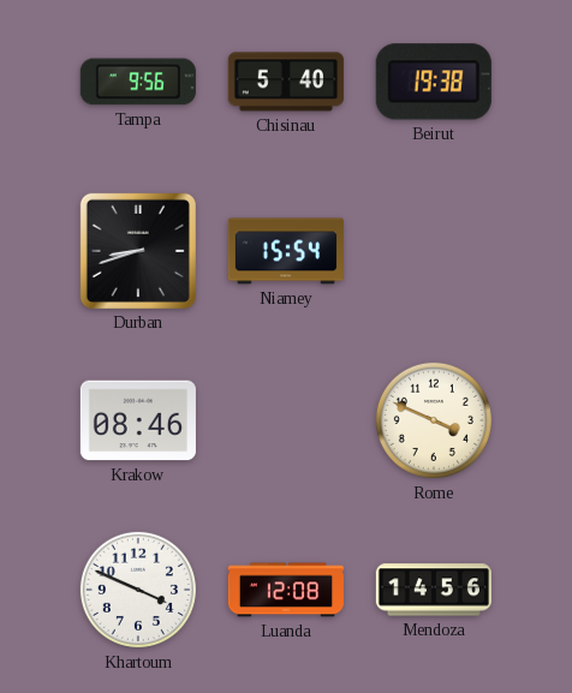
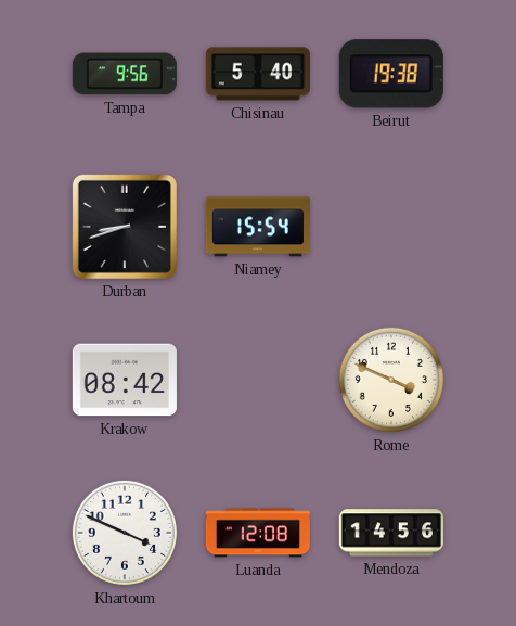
Krakow: 08:46 -> 08:42
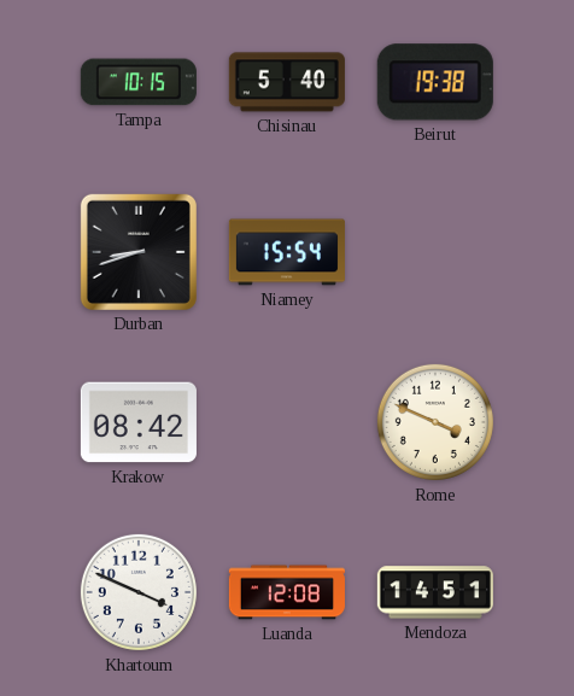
Tampa: 9:56 -> 10:15
Mendoza: 14:56 -> 14:51
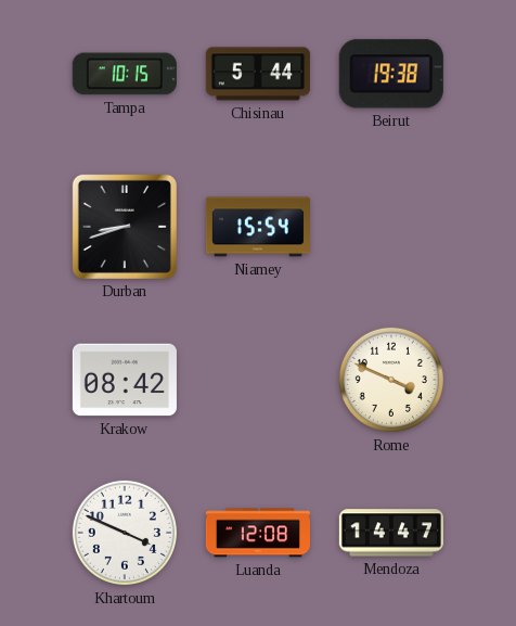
Chisinau: 5:40 -> 5:44
Mendoza: 14:51 -> 14:47
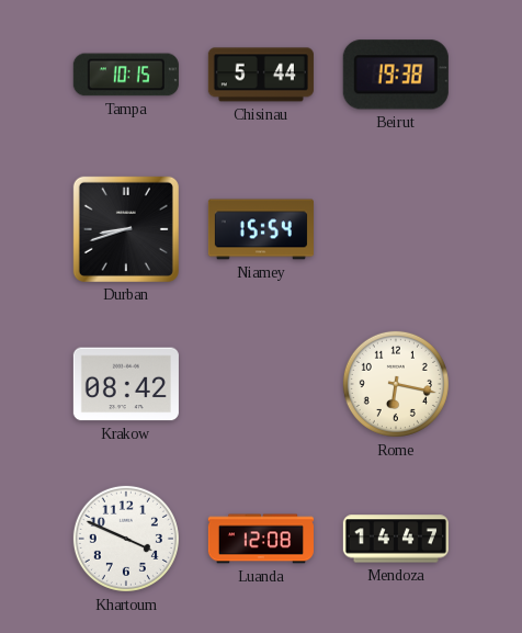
Rome: 3:49 -> 6:17
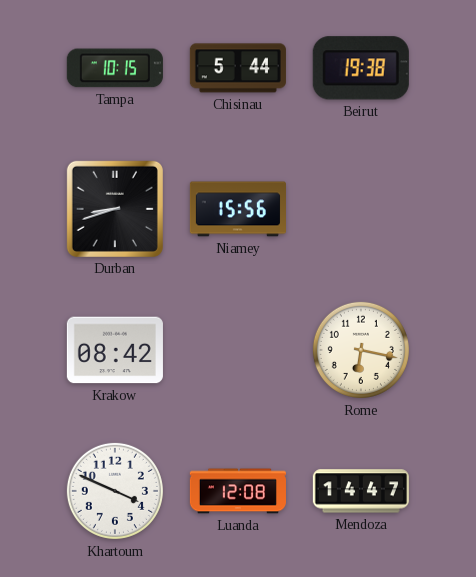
Niamey: 15:54 -> 15:56
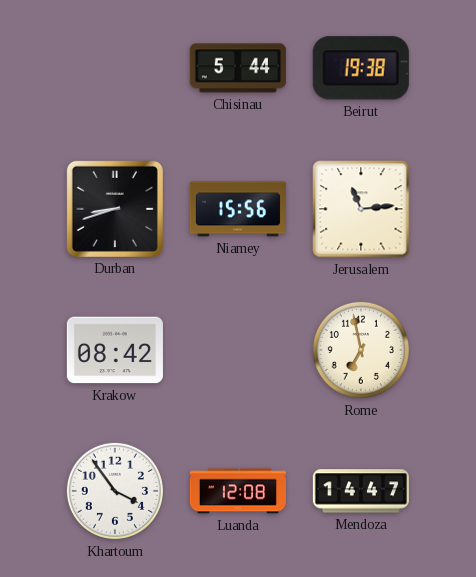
Tampa: 10:15 -> none
Jerusalem: none -> 11:14
Rome: 6:17 -> 6:58
Khartoum: 3:49 -> 3:54
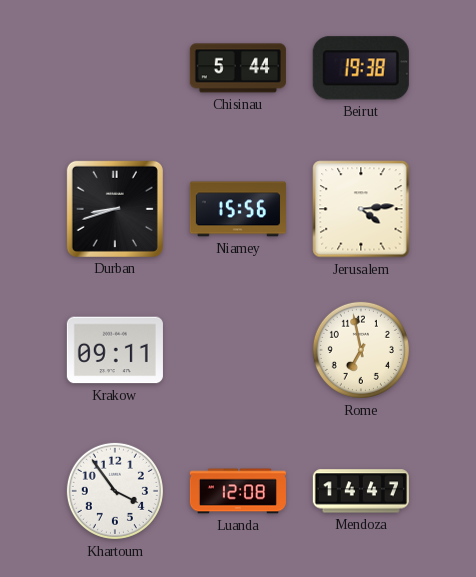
Jerusalem: 11:14 -> 4:14
Krakow: 08:42 -> 09:11
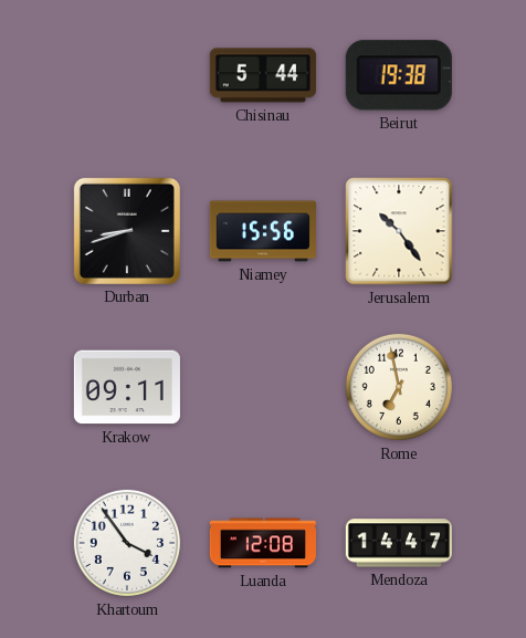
Jerusalem: 4:14 -> 10:24
